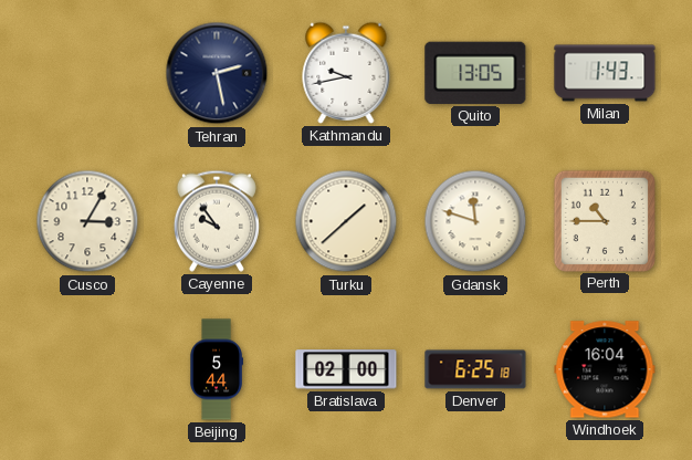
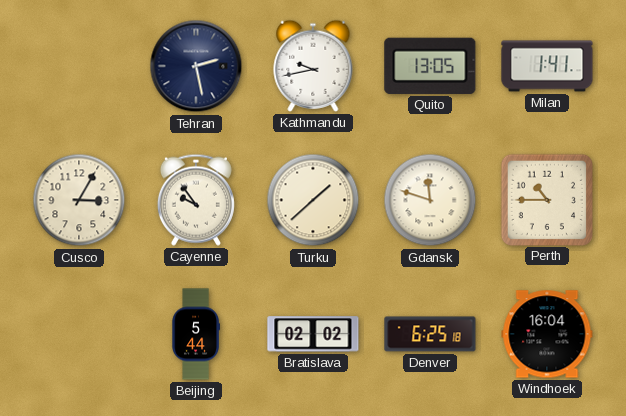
Milan: 1:43 -> 1:41
Bratislava: 02:00 -> 02:02
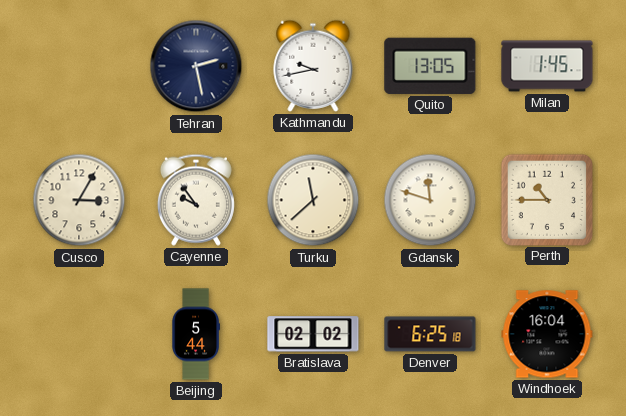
Milan: 1:41 -> 1:45
Turku: 1:38 -> 11:38
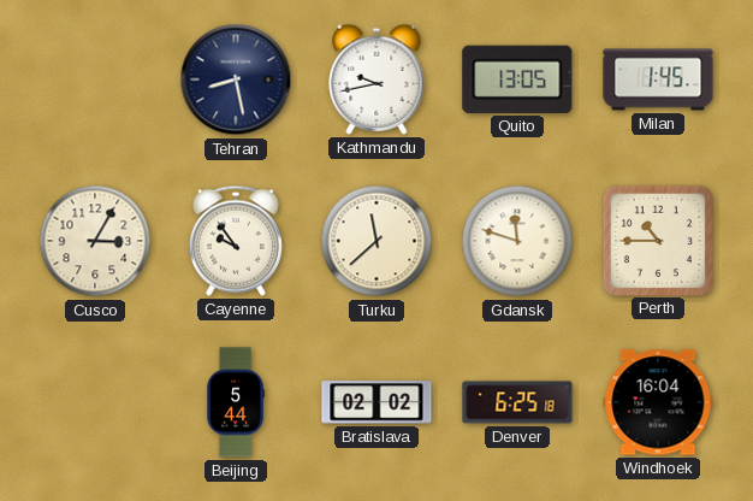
Tehran: 2:28 -> 8:28
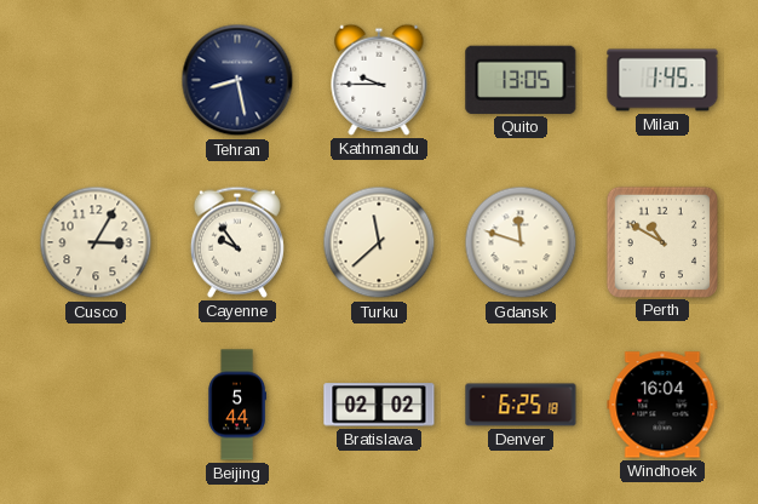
Kathmandu: 9:43 -> 9:45
Perth: 10:45 -> 10:50
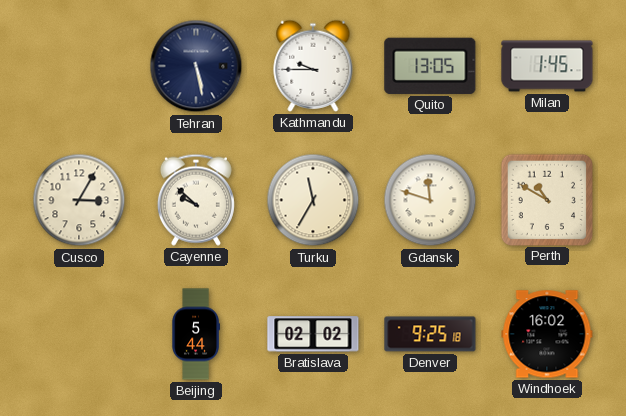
Tehran: 8:28 -> 5:28
Cayenne: 9:54 -> 9:52
Turku: 11:38 -> 11:35
Denver: 6:25 -> 9:25
Windhoek: 16:04 -> 16:02
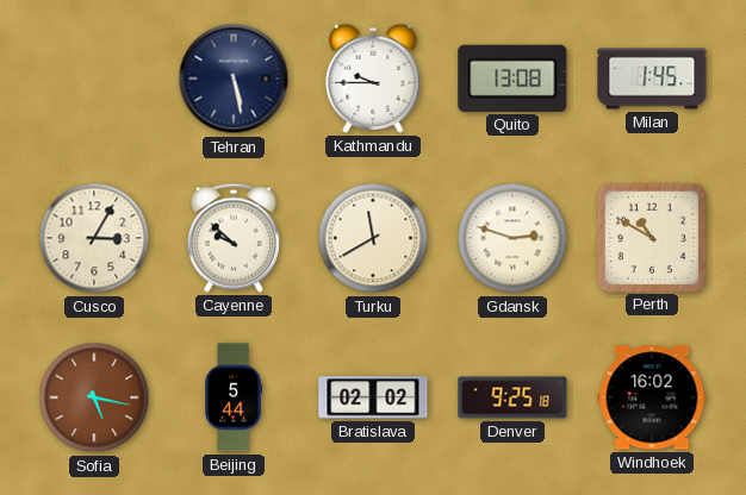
Quito: 13:05 -> 13:08
Turku: 11:35 -> 11:40
Gdansk: 11:48 -> 2:48
Sofia: none -> 5:17
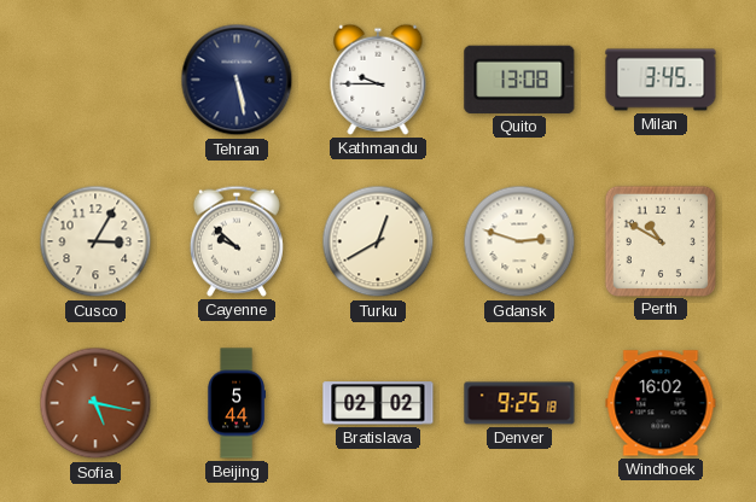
Milan: 1:45 -> 3:45
Turku: 11:40 -> 12:40
